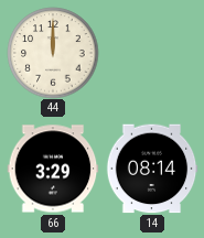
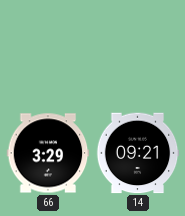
44: 12:00 -> none
14: 08:14 -> 09:21
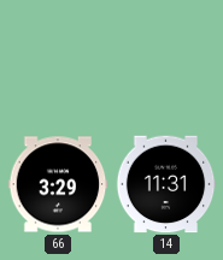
14: 09:21 -> 11:31
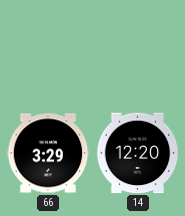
14: 11:31 -> 12:20
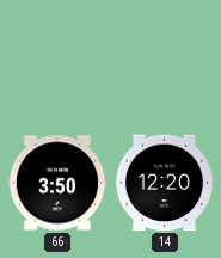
66: 3:29 -> 3:50
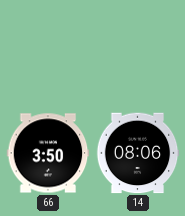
14: 12:20 -> 08:06
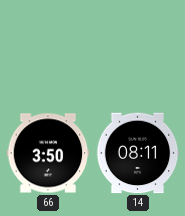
14: 08:06 -> 08:11
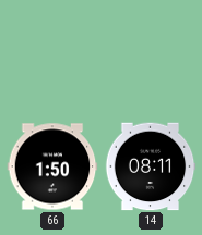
66: 3:50 -> 1:50
